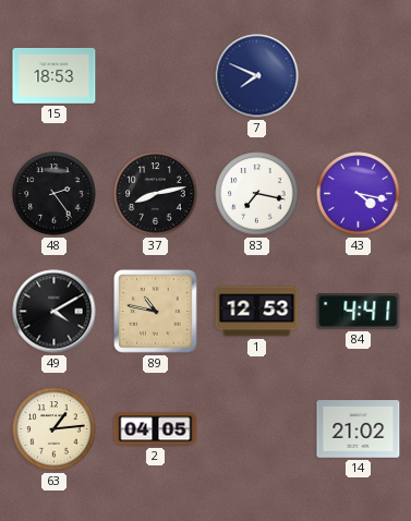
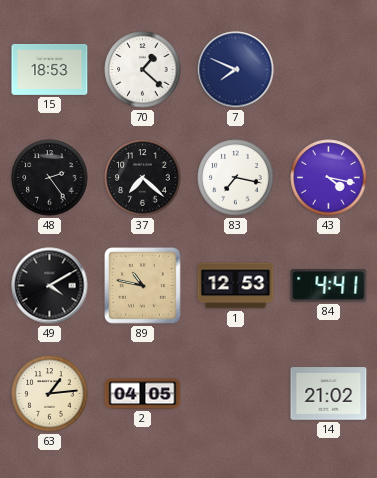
70: none -> 1:22
37: 8:13 -> 7:22
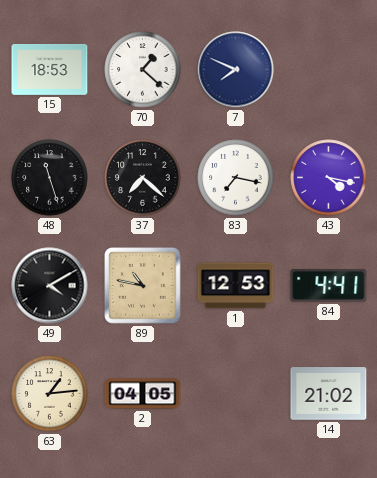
48: 2:24 -> 11:27
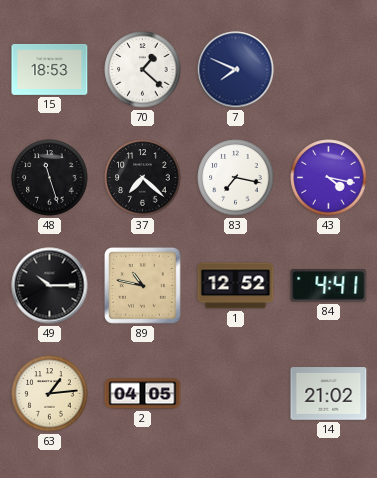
49: 4:10 -> 10:15
1: 12:53 -> 12:52
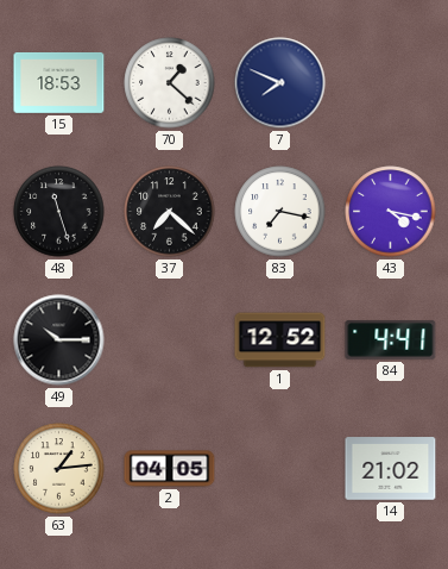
89: 10:47 -> none
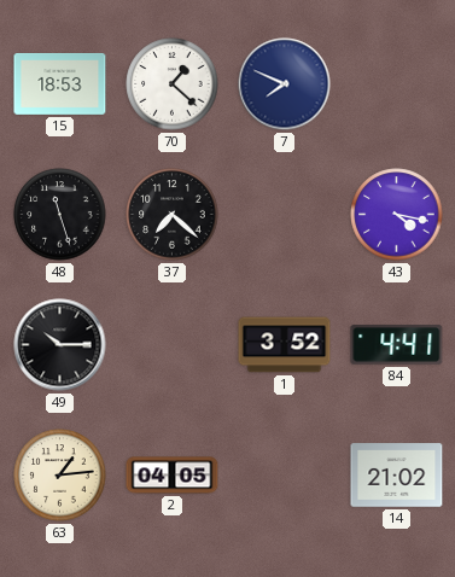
83: 7:17 -> none
1: 12:52 -> 3:52
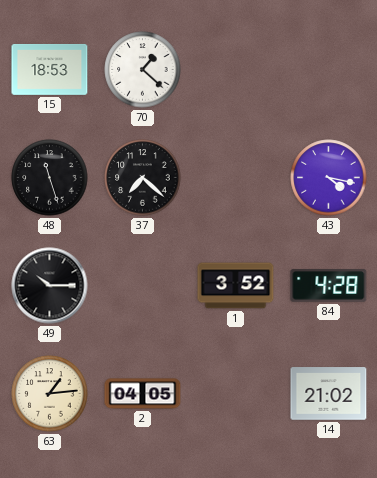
7: 7:49 -> none
84: 4:41 -> 4:28
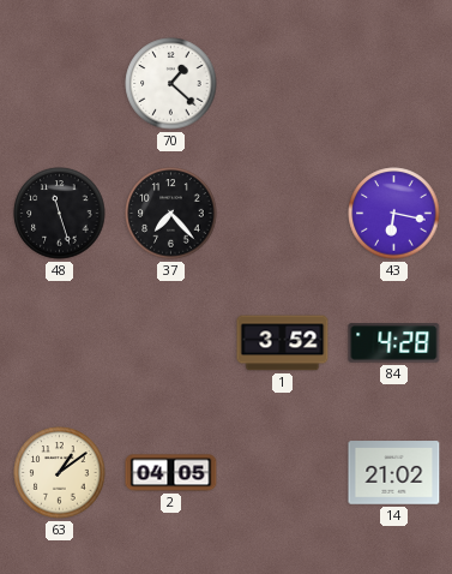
15: 18:53 -> none
37: 7:22 -> 7:23
43: 4:17 -> 6:17
49: 10:15 -> none
63: 1:14 -> 1:09
